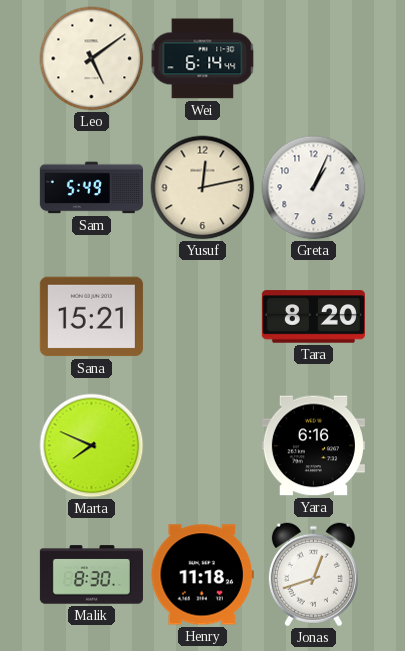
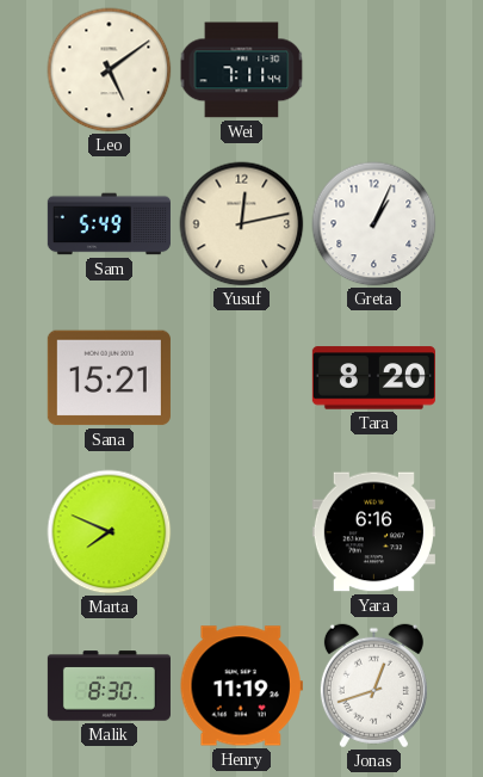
Wei: 6:14 -> 7:11
Henry: 11:18 -> 11:19
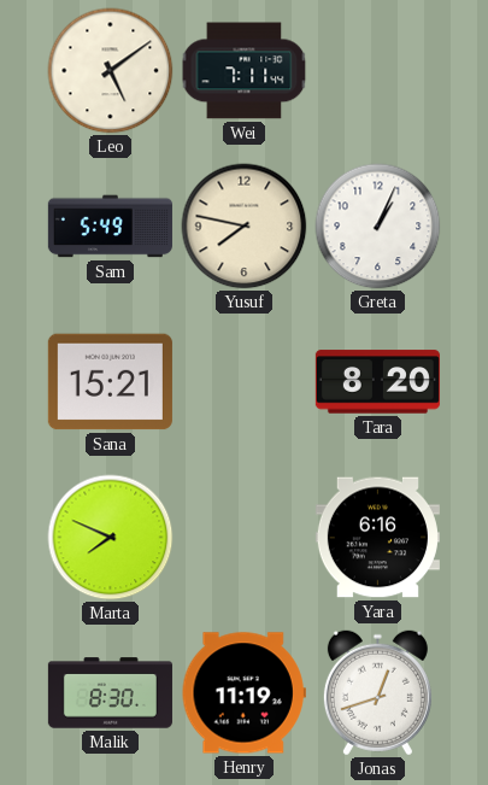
Yusuf: 12:13 -> 7:47
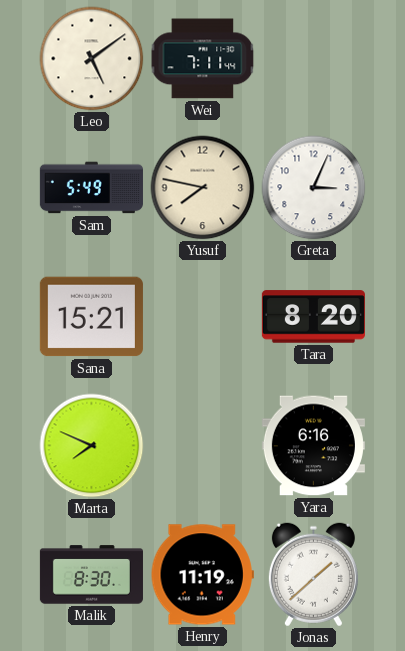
Greta: 1:04 -> 3:04
Jonas: 12:42 -> 1:38
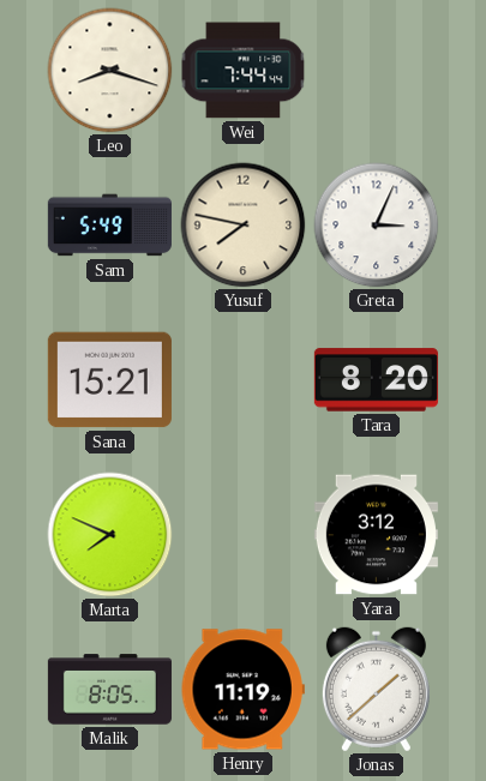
Leo: 5:09 -> 8:18
Wei: 7:11 -> 7:44
Yara: 6:16 -> 3:12
Malik: 8:30 -> 8:05
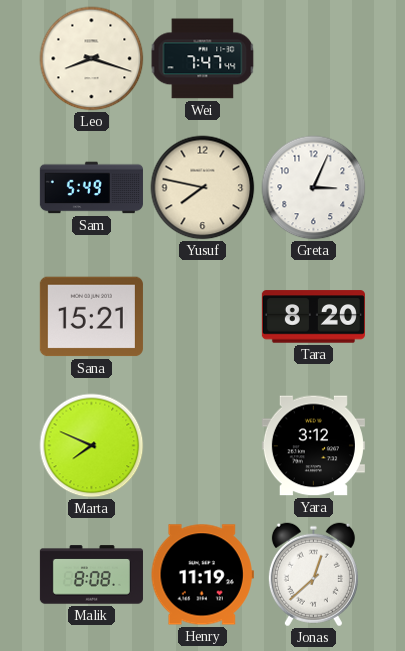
Wei: 7:44 -> 7:47
Malik: 8:05 -> 8:08
Jonas: 1:38 -> 12:38
